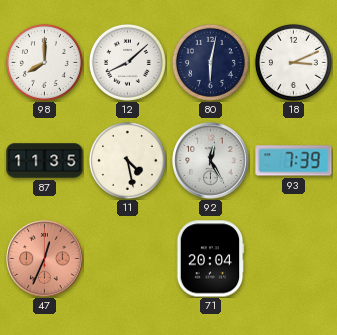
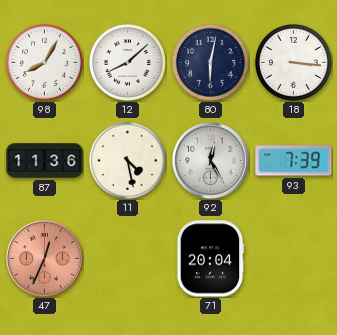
98: 8:00 -> 8:05
18: 3:11 -> 3:16
87: 11:35 -> 11:36
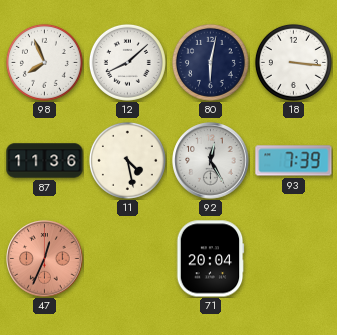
98: 8:05 -> 7:56
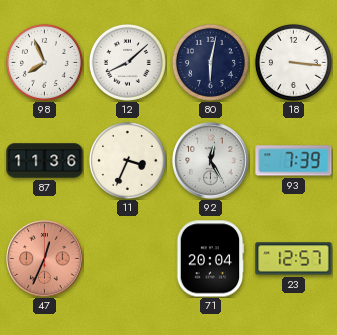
11: 4:28 -> 3:34
23: none -> 12:57
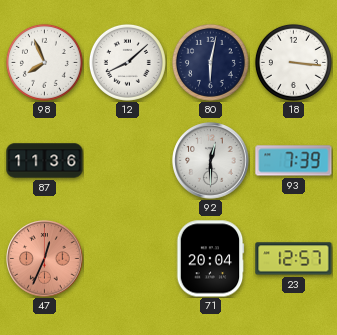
11: 3:34 -> none
92: 12:25 -> 12:30
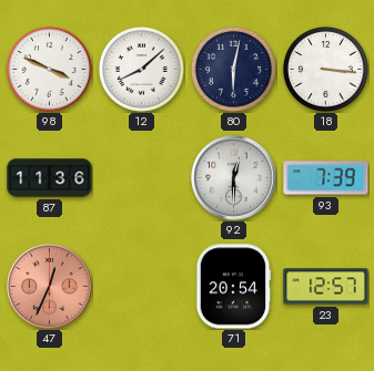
98: 7:56 -> 3:49
71: 20:04 -> 20:54
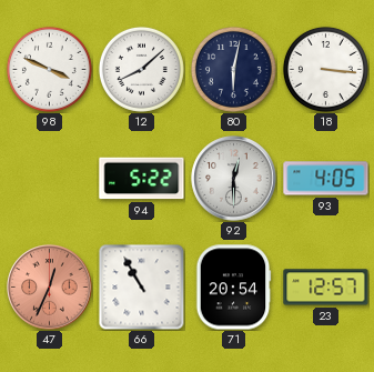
87: 11:36 -> none
94: none -> 5:22
93: 7:39 -> 4:05
66: none -> 10:55
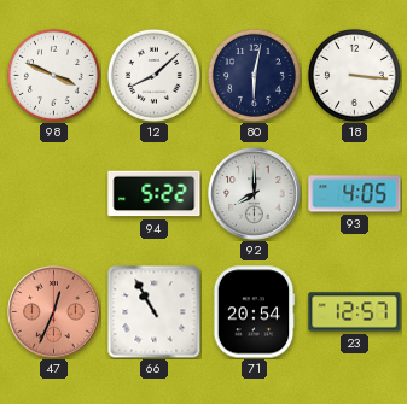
92: 12:30 -> 8:00
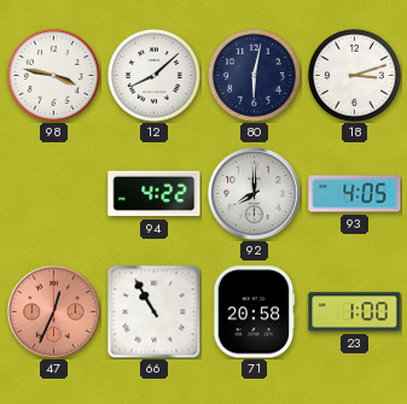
98: 3:49 -> 3:47
18: 3:16 -> 3:12
94: 5:22 -> 4:22
71: 20:54 -> 20:58
23: 12:57 -> 1:00
